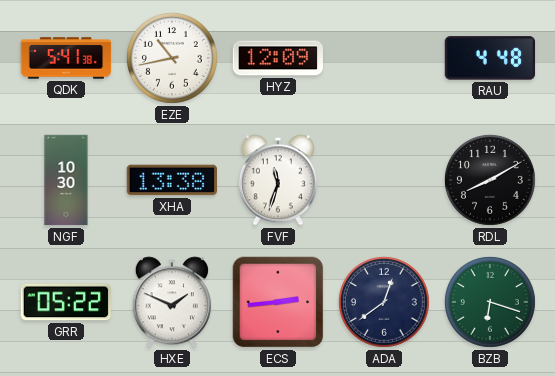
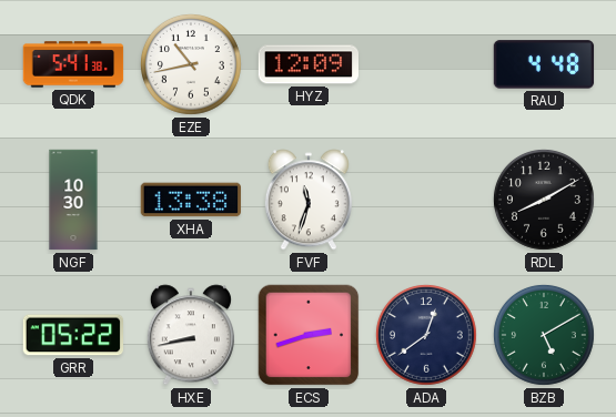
HXE: 1:49 -> 8:43
ECS: 2:44 -> 2:42
BZB: 6:18 -> 5:10
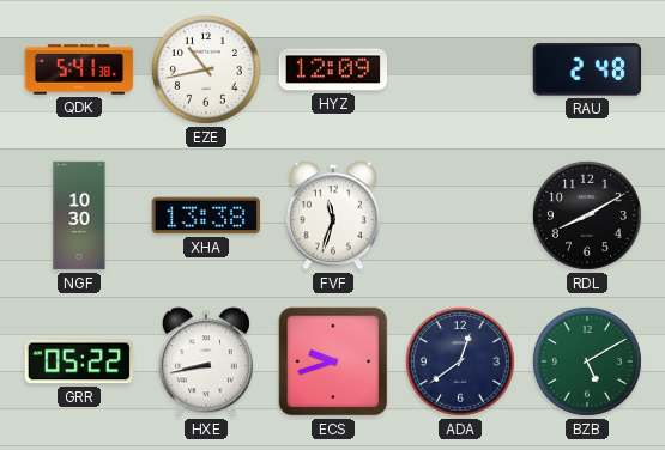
RAU: 4:48 -> 2:48
ECS: 2:42 -> 9:42
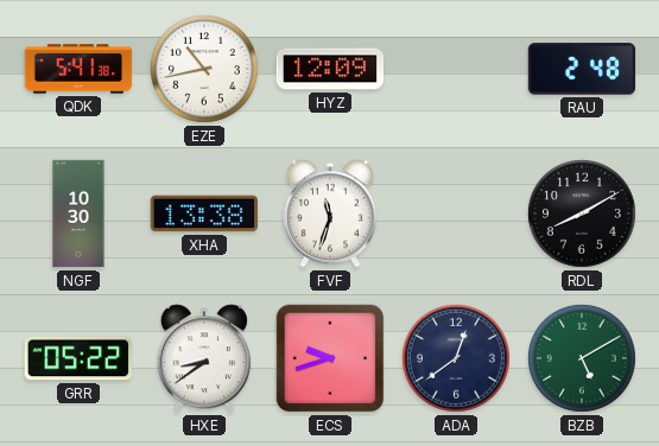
HXE: 8:43 -> 8:39
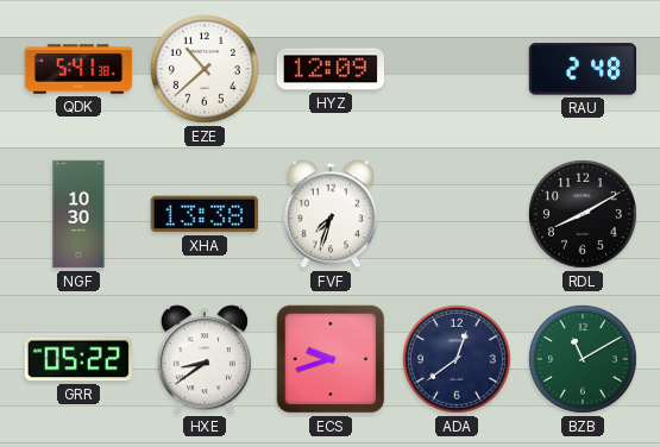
EZE: 10:43 -> 10:38
FVF: 11:33 -> 7:33
BZB: 5:10 -> 11:10
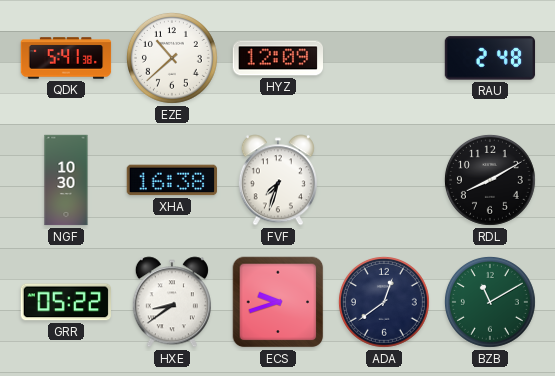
XHA: 13:38 -> 16:38
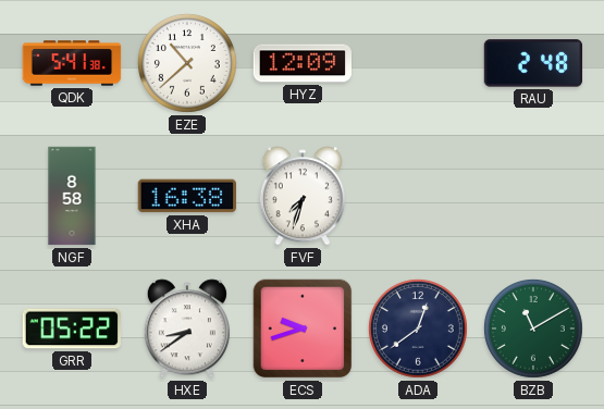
NGF: 10:30 -> 8:58
RDL: 8:10 -> none
